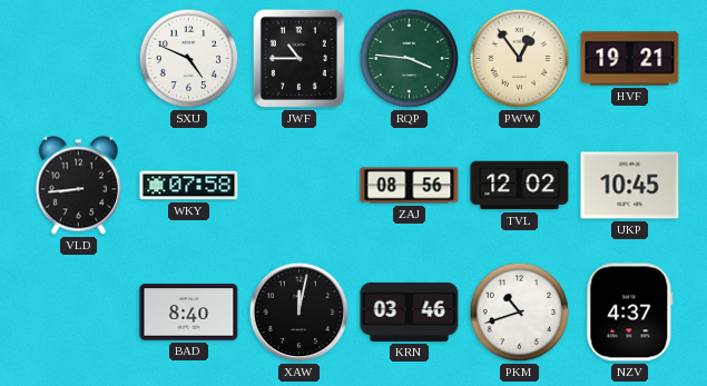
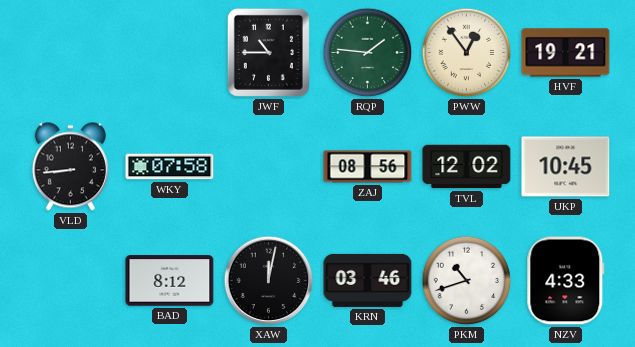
SXU: 4:49 -> none
RQP: 3:46 -> 1:46
BAD: 8:40 -> 8:12
NZV: 4:37 -> 4:33
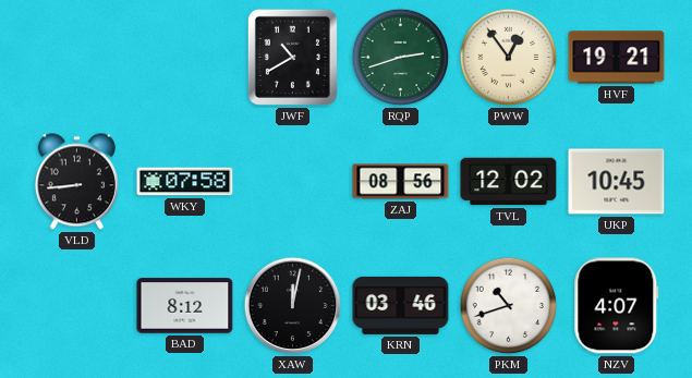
JWF: 10:45 -> 10:40
RQP: 1:46 -> 2:42
NZV: 4:33 -> 4:07
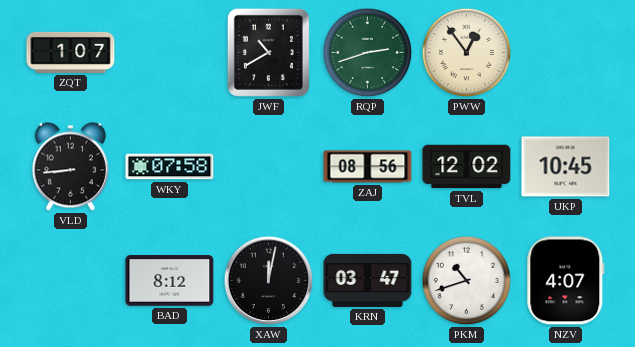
ZQT: none -> 1:07
HVF: 19:21 -> none
KRN: 03:46 -> 03:47
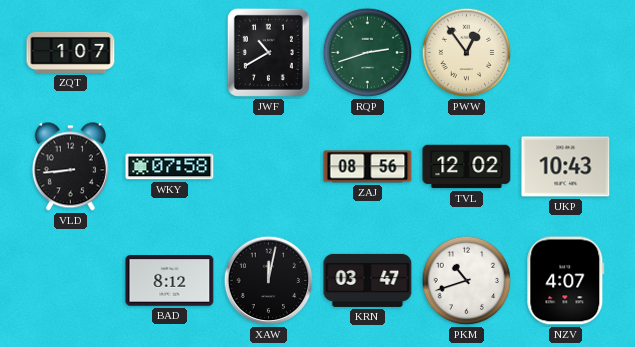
UKP: 10:45 -> 10:43
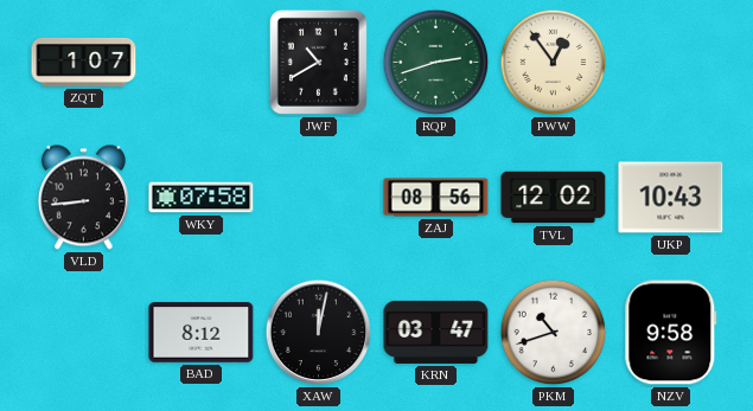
NZV: 4:07 -> 9:58
